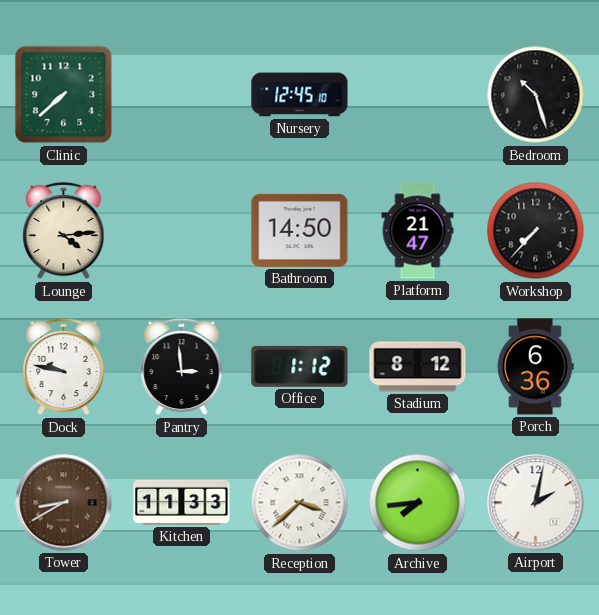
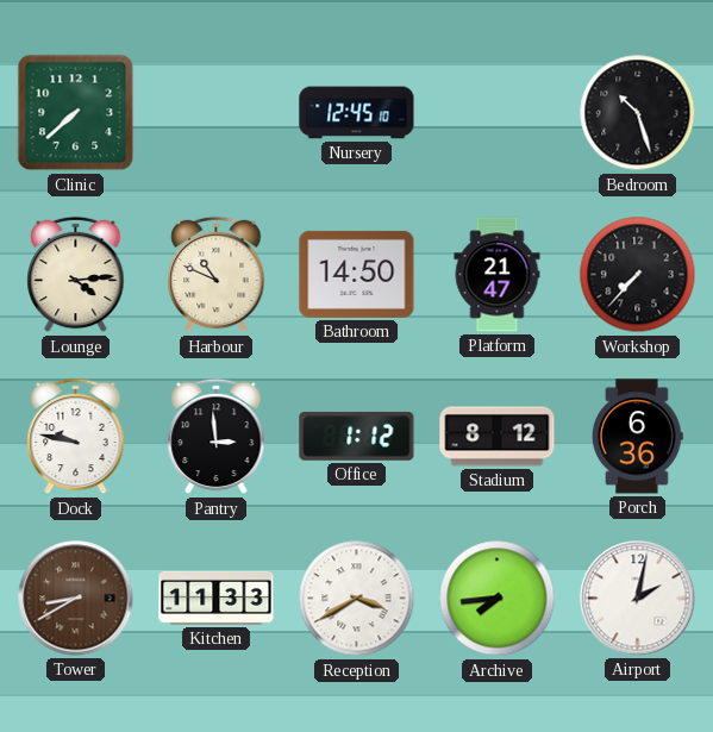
Harbour: none -> 10:49
Reception: 3:38 -> 3:40
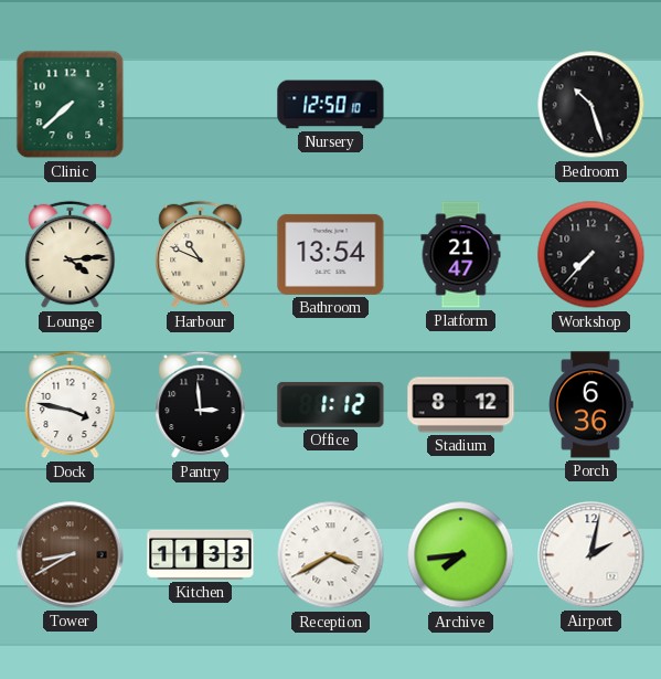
Nursery: 12:45 -> 12:50
Bathroom: 14:50 -> 13:54
Dock: 9:47 -> 3:47
